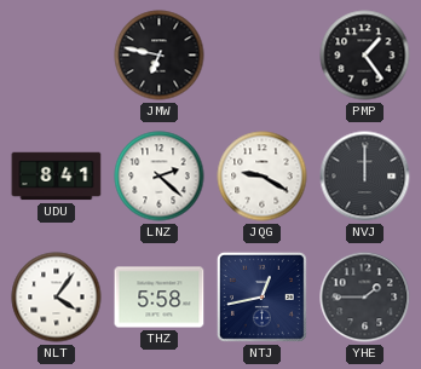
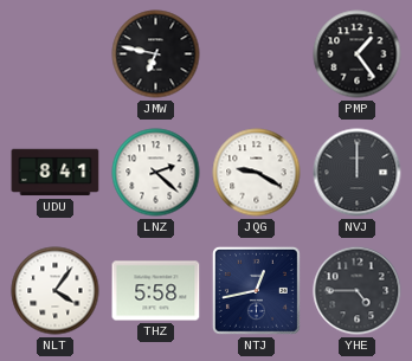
YHE: 1:45 -> 4:45
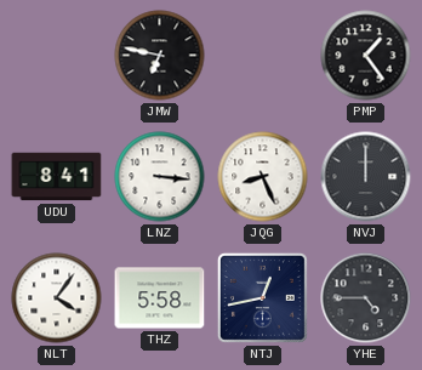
LNZ: 2:22 -> 3:16
JQG: 9:20 -> 8:26
